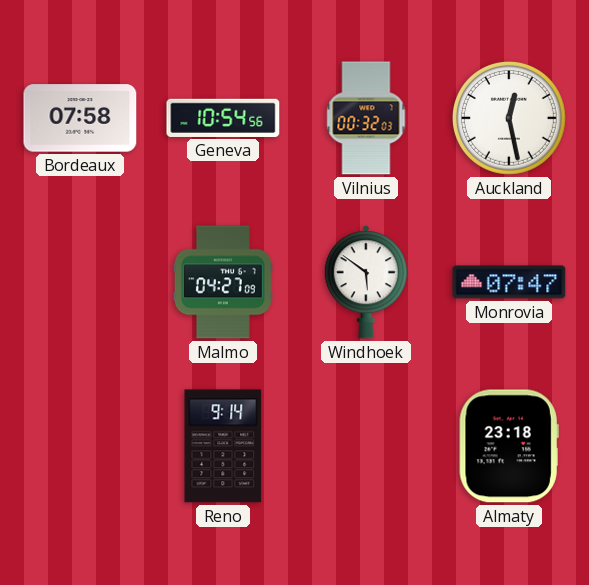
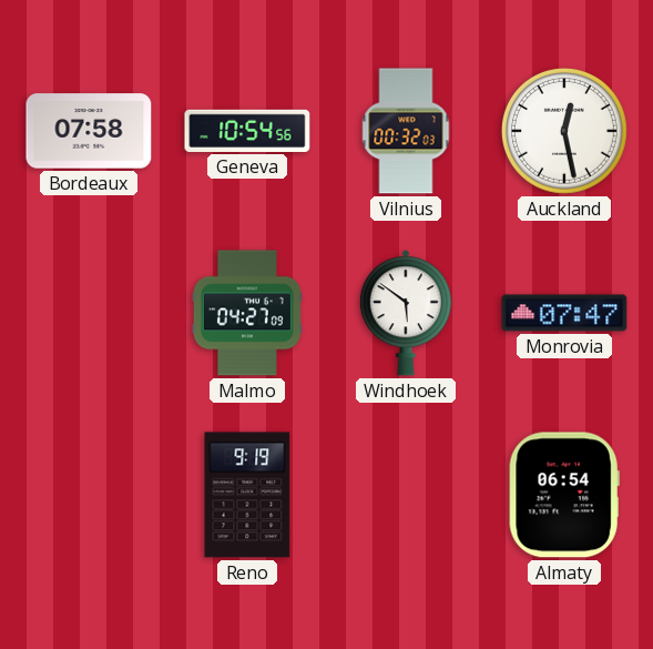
Reno: 9:14 -> 9:19
Almaty: 23:18 -> 06:54
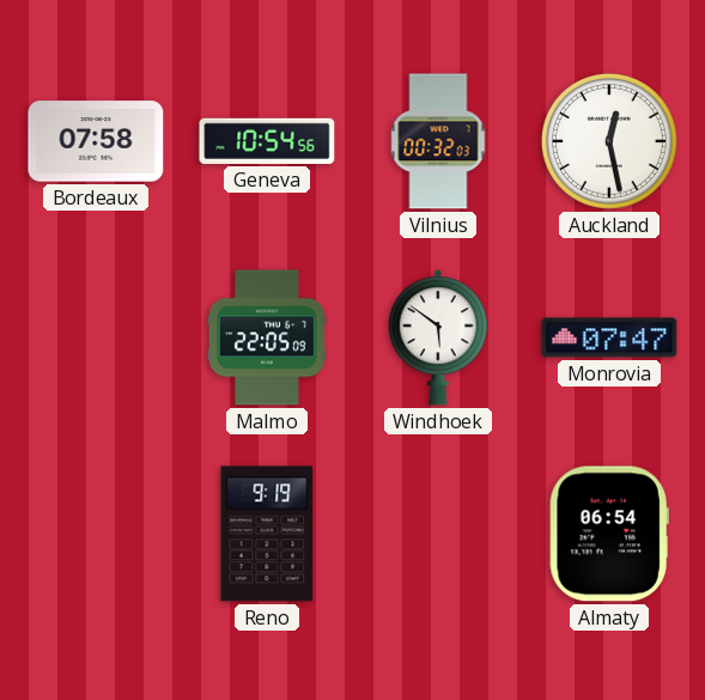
Malmo: 04:27 -> 22:05
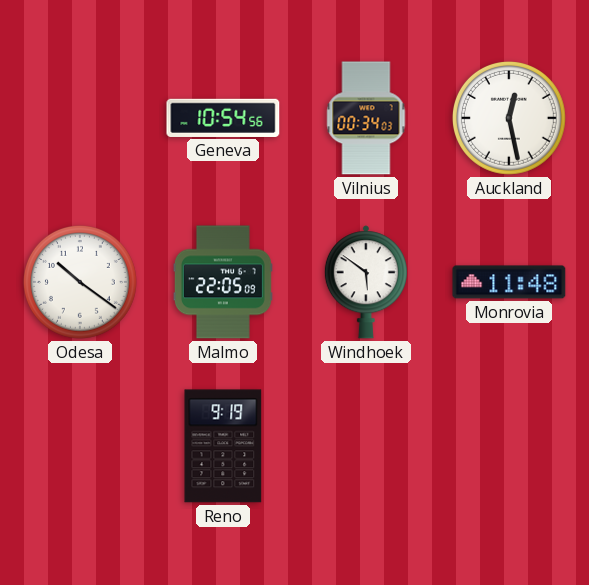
Bordeaux: 07:58 -> none
Vilnius: 00:32 -> 00:34
Odesa: none -> 10:21
Monrovia: 07:47 -> 11:48
Almaty: 06:54 -> none
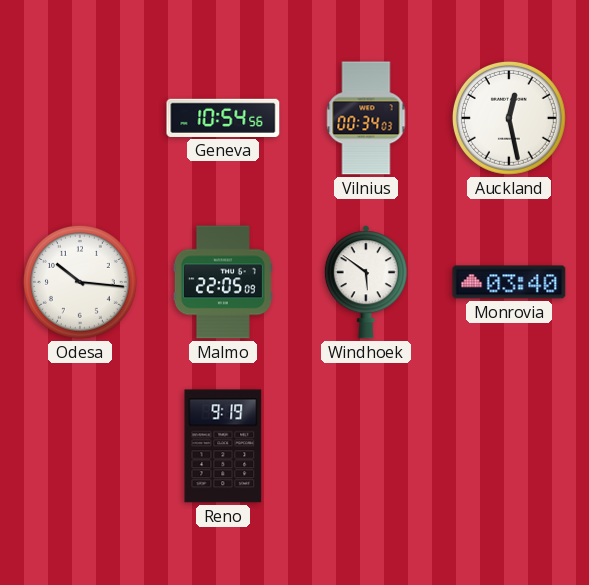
Odesa: 10:21 -> 10:16
Monrovia: 11:48 -> 03:40
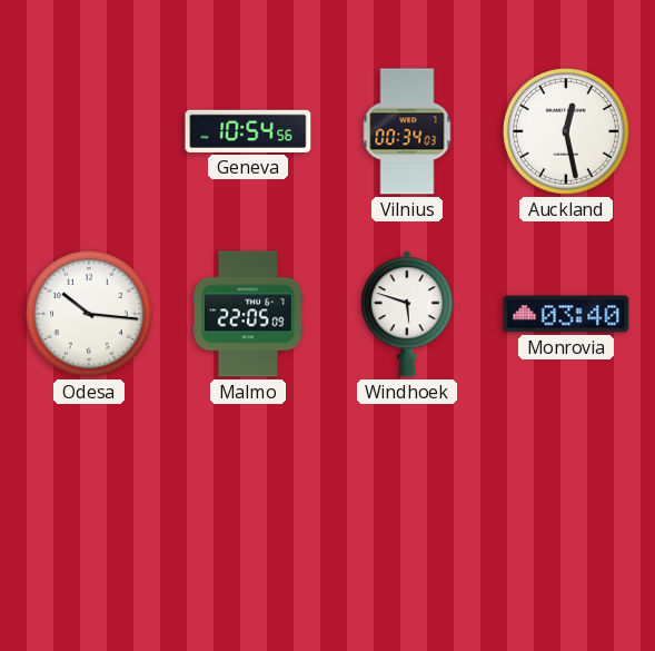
Windhoek: 5:51 -> 5:48
Reno: 9:19 -> none
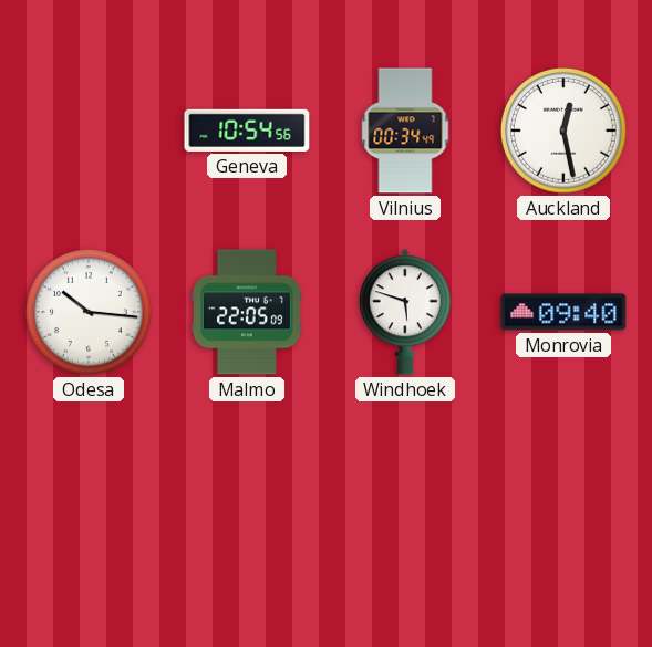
Vilnius: 00:34:03 -> 00:34:49
Monrovia: 03:40 -> 09:40
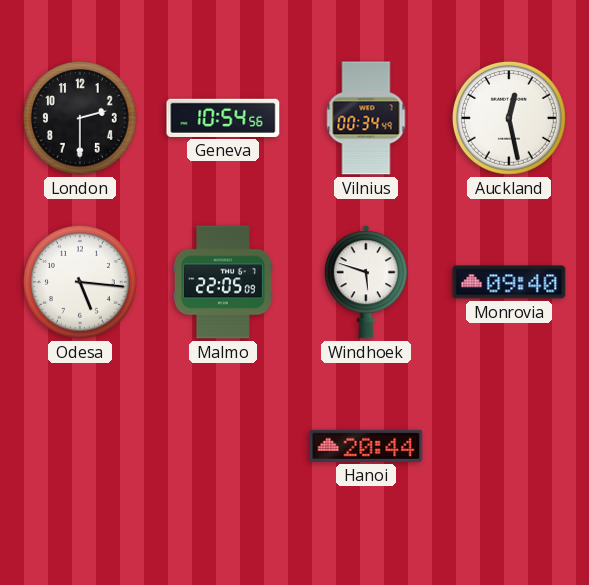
London: none -> 2:30
Odesa: 10:16 -> 5:16
Hanoi: none -> 20:44
